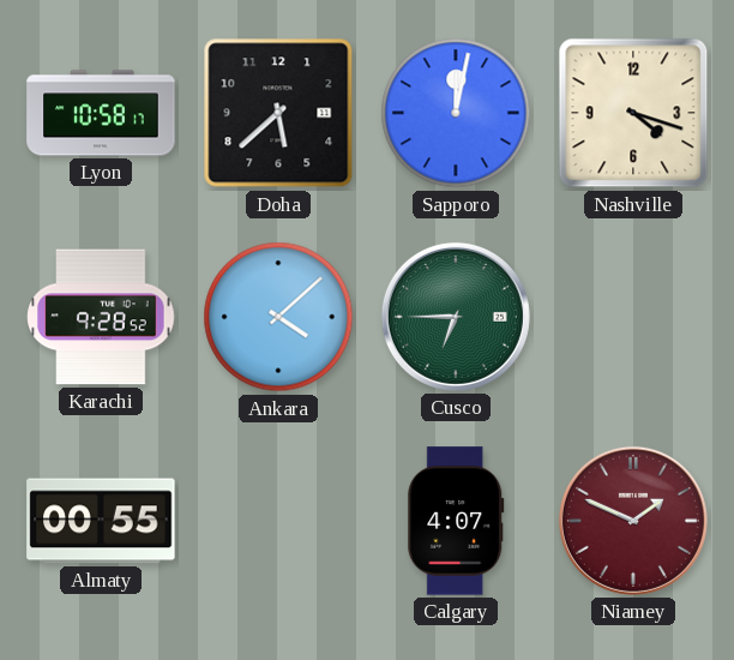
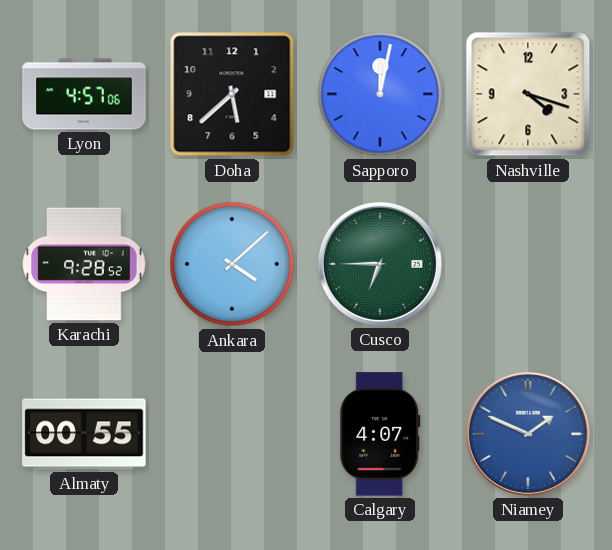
Lyon: 10:58 -> 4:57
Niamey dial: burgundy -> blue
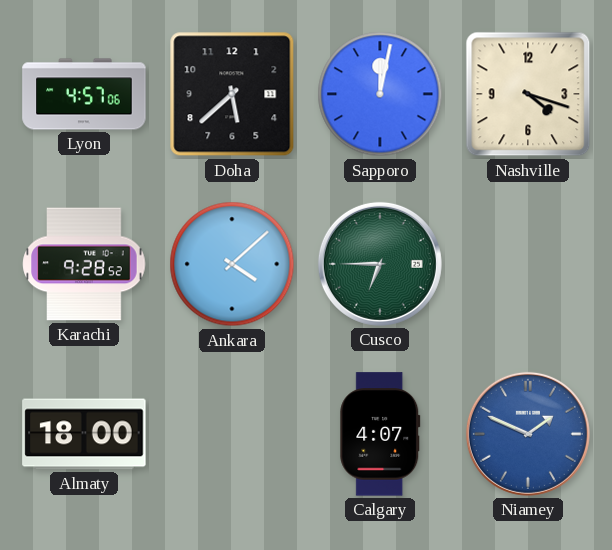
Almaty: 00:55 -> 18:00
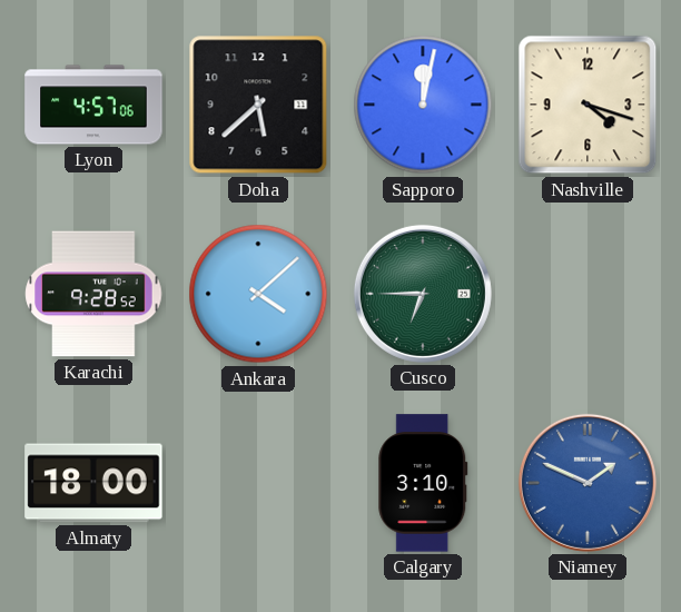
Calgary: 4:07 -> 3:10
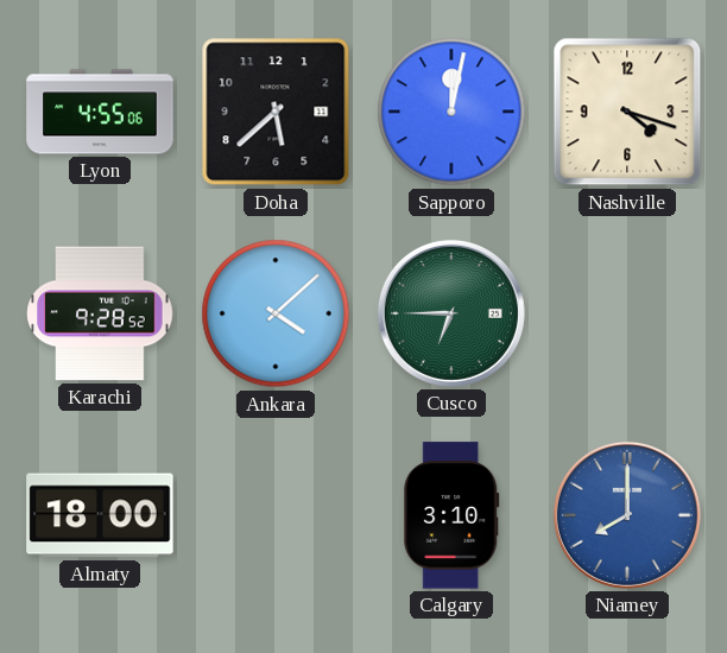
Lyon: 4:57 -> 4:55
Niamey: 1:49 -> 8:00
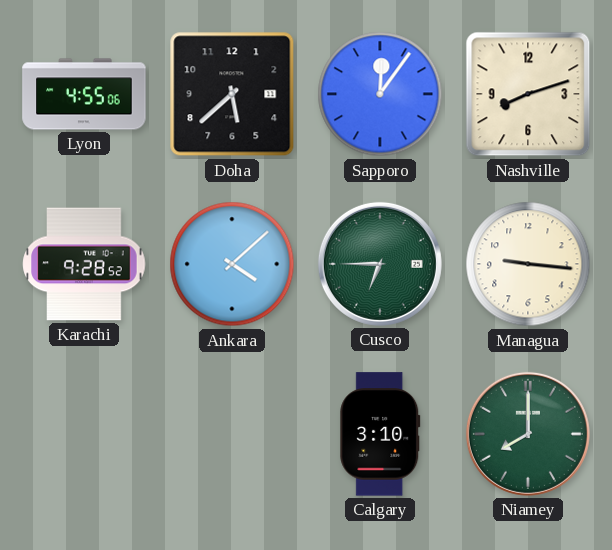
Sapporo: 12:02 -> 12:06
Nashville: 4:18 -> 8:12
Managua: none -> 9:16
Almaty: 18:00 -> none
Niamey dial: blue -> green
